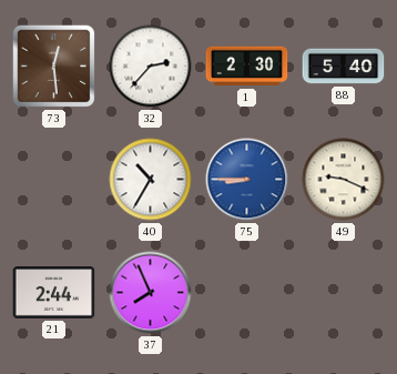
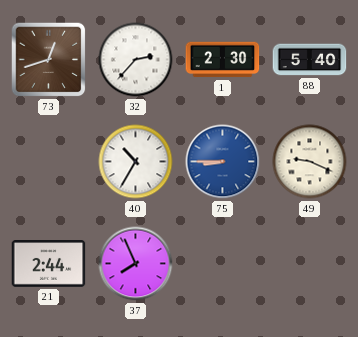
73: 12:29 -> 12:42
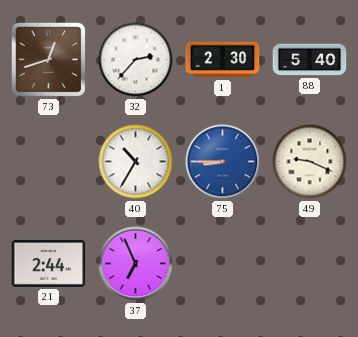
37: 7:56 -> 6:56
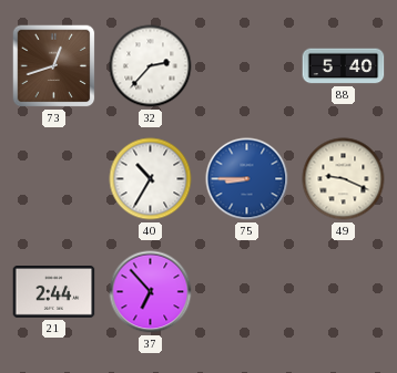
1: 2:30 -> none
37: 6:56 -> 6:53
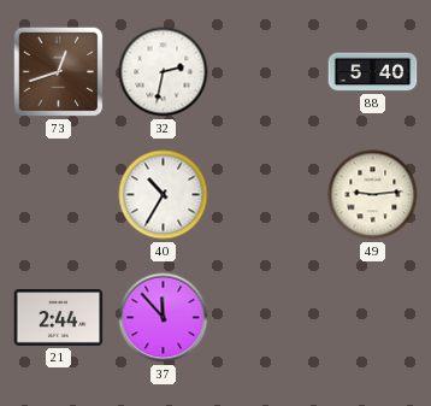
32: 2:37 -> 2:32
75: 8:45 -> none
49: 9:19 -> 9:14
37: 6:53 -> 11:53
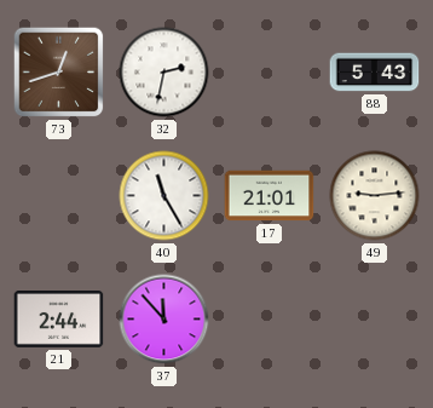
88: 5:40 -> 5:43
40: 10:35 -> 11:25
17: none -> 21:01
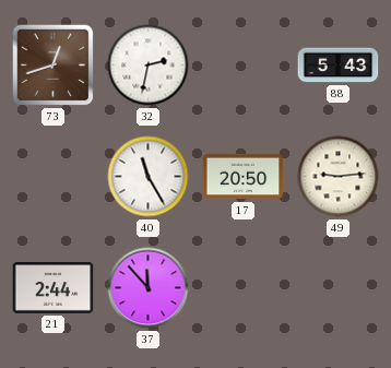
17: 21:01 -> 20:50
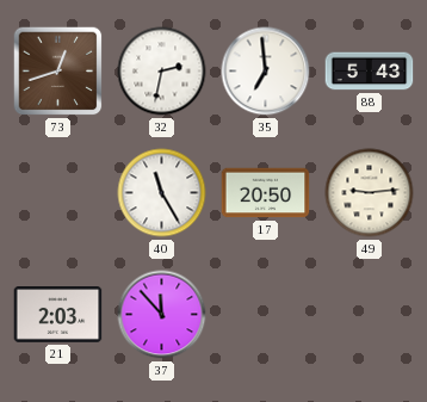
35: none -> 6:59
21: 2:44 -> 2:03
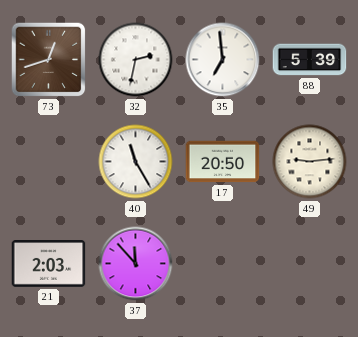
88: 5:43 -> 5:39
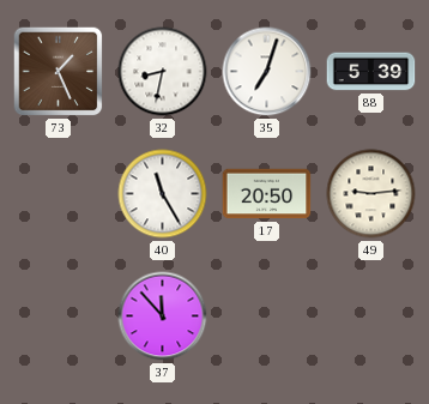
73: 12:42 -> 1:26
32: 2:32 -> 8:32
35: 6:59 -> 7:03
21: 2:03 -> none
